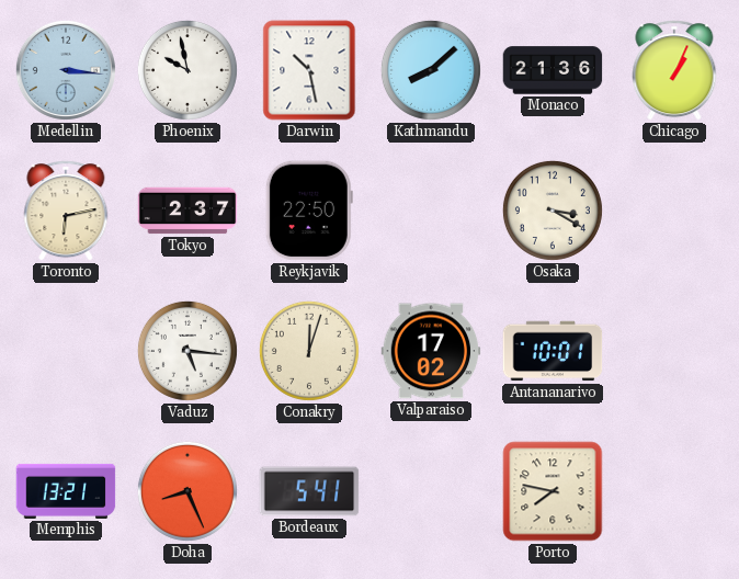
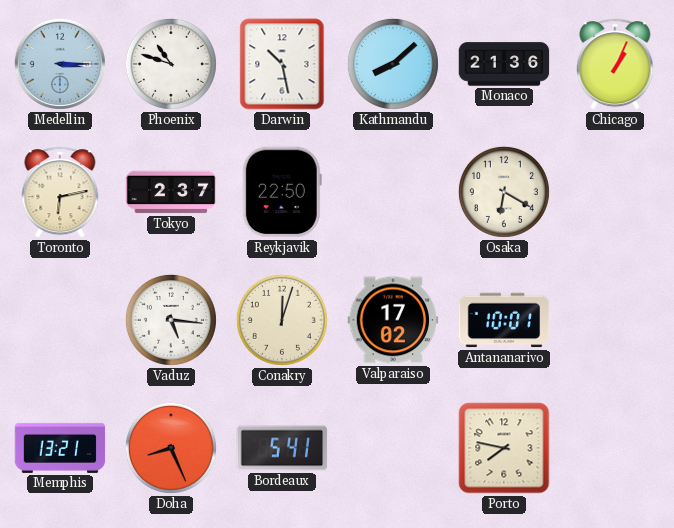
Medellin: 3:16 -> 3:15
Phoenix: 9:58 -> 10:48
Osaka: 3:20 -> 6:20
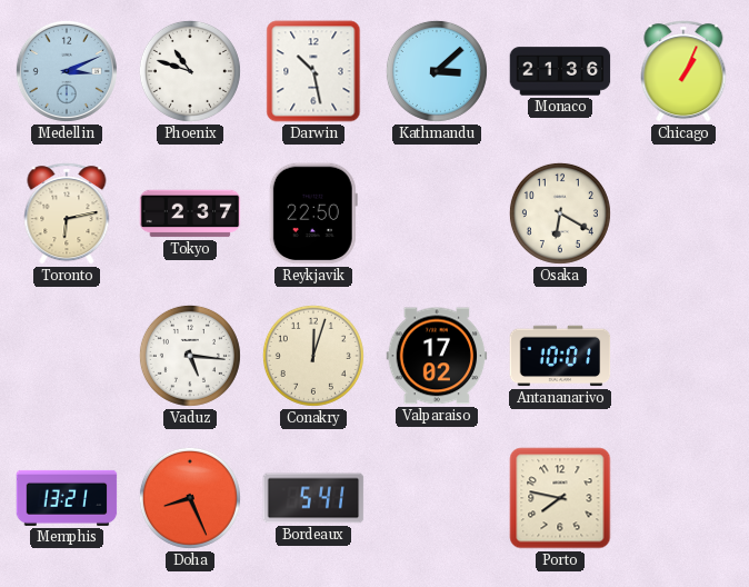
Medellin: 3:15 -> 3:11
Kathmandu: 8:08 -> 3:08
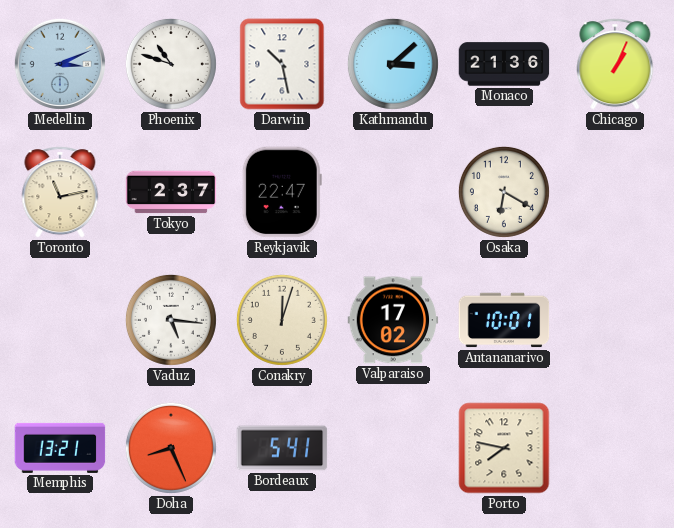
Toronto: 6:13 -> 11:13
Reykjavik: 22:50 -> 22:47
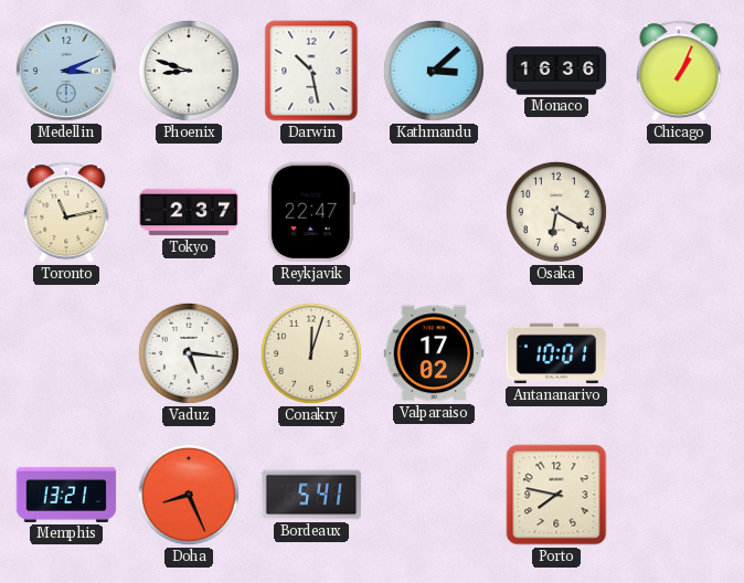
Phoenix: 10:48 -> 8:48
Monaco: 21:36 -> 16:36
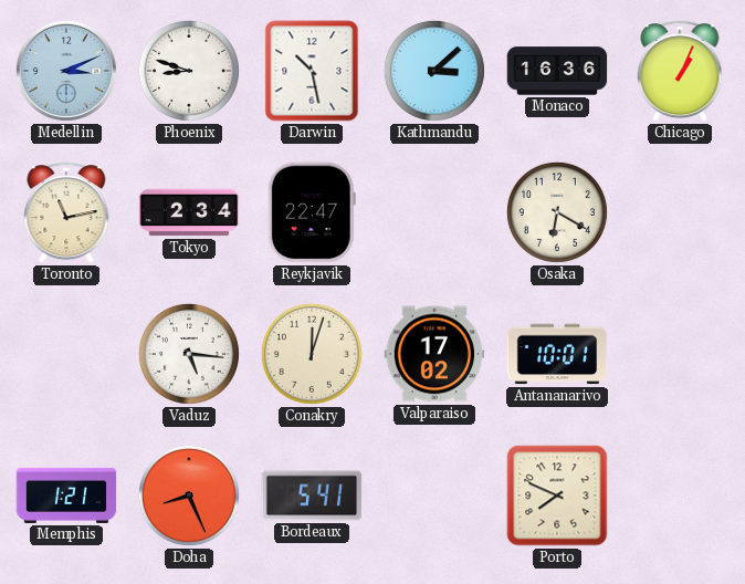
Tokyo: 2:37 -> 2:34
Memphis: 13:21 -> 1:21
Porto: 7:47 -> 7:49
